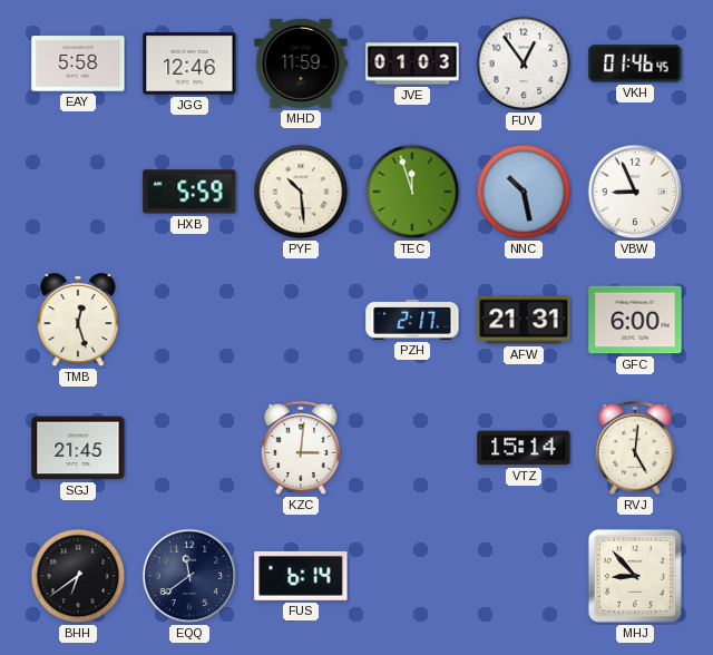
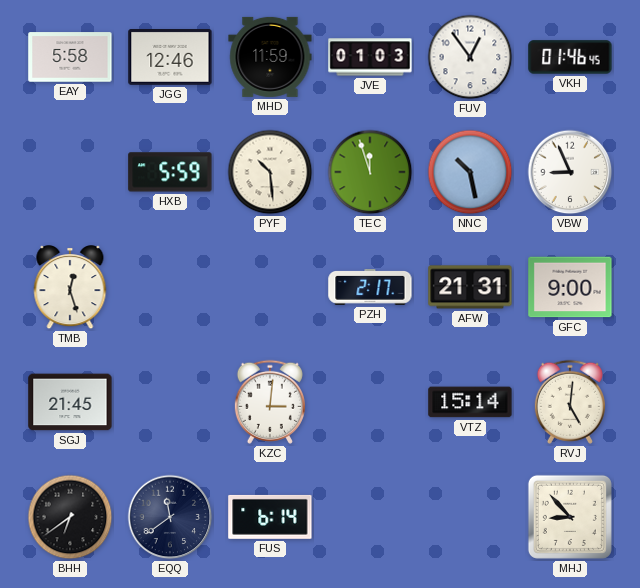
GFC: 6:00 -> 9:00
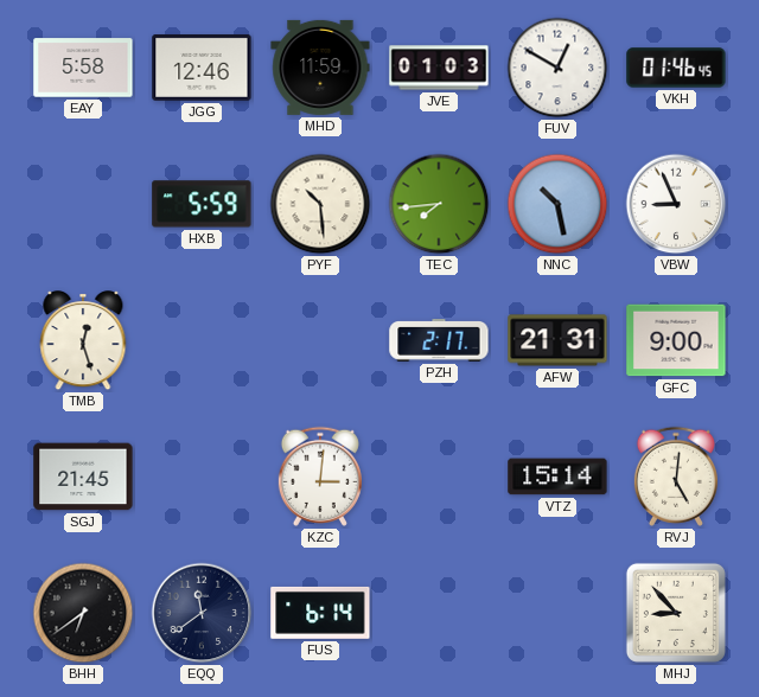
FUV: 12:54 -> 12:50
TEC: 11:57 -> 7:44
